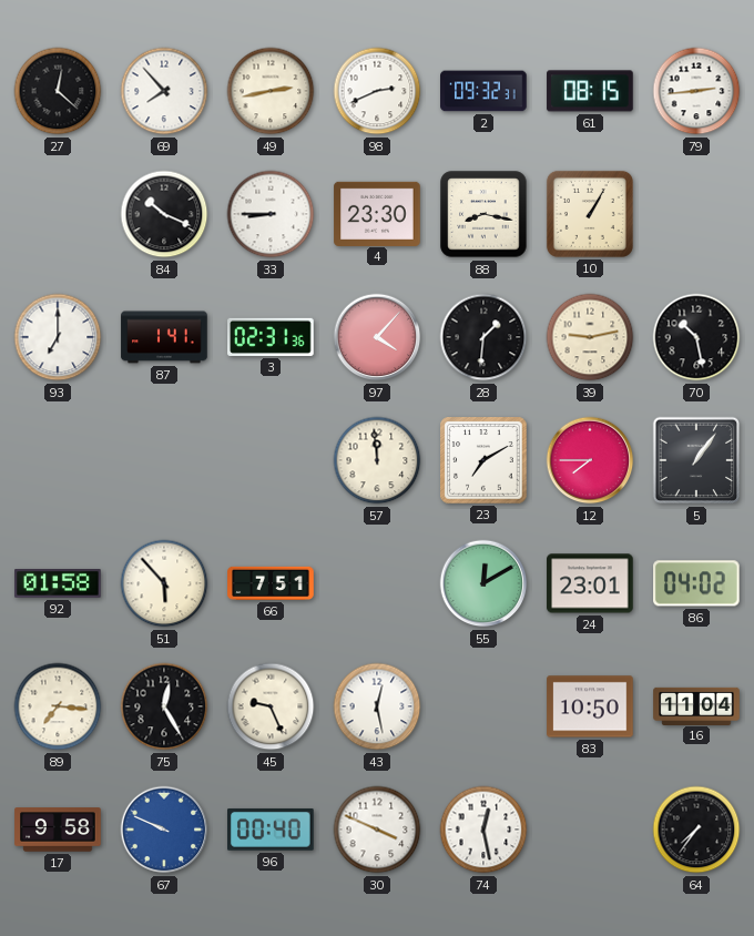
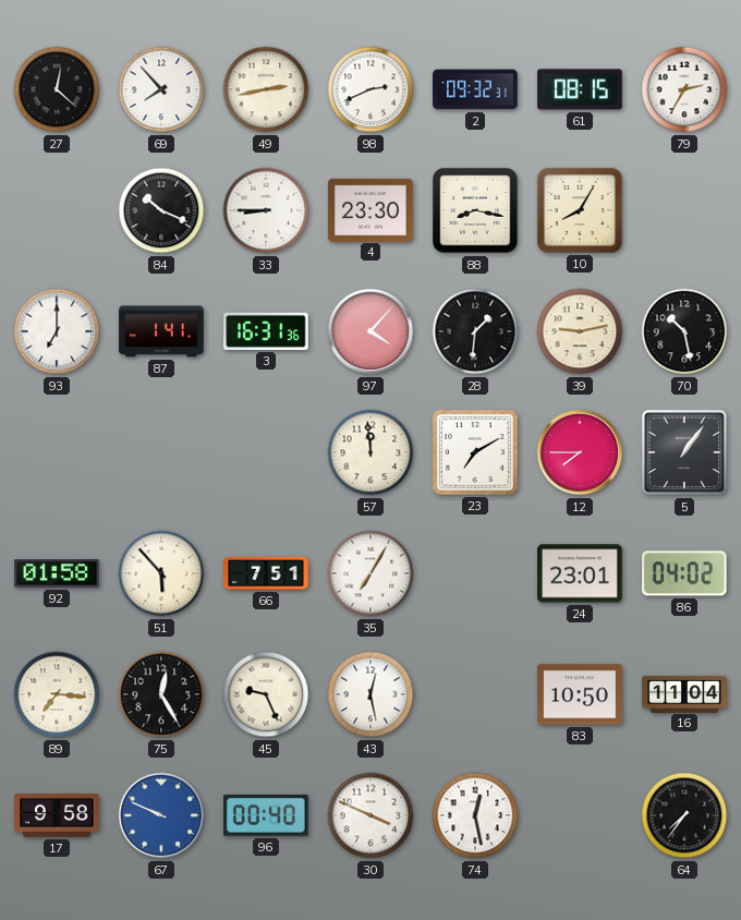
79: 2:44 -> 2:35
10: 1:05 -> 8:05
3: 02:31 -> 16:31
35: none -> 7:05
55: 12:10 -> none
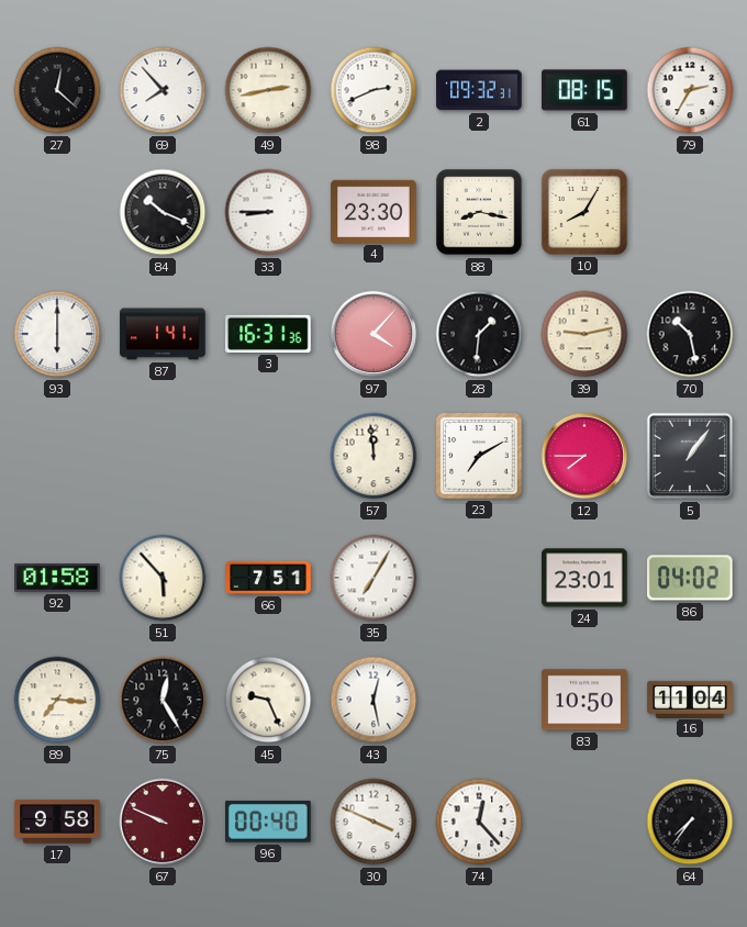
93: 7:00 -> 6:00
67 dial: blue -> burgundy
74: 12:28 -> 12:23
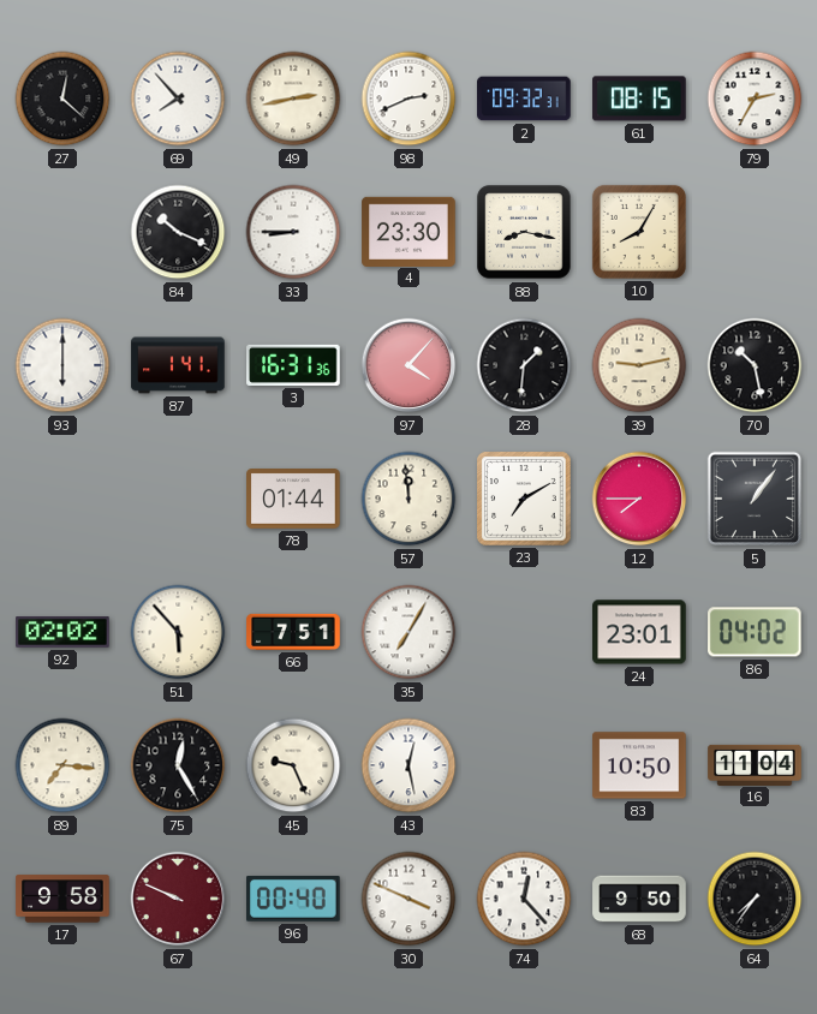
78: none -> 01:44
92: 01:58 -> 02:02
68: none -> 9:50
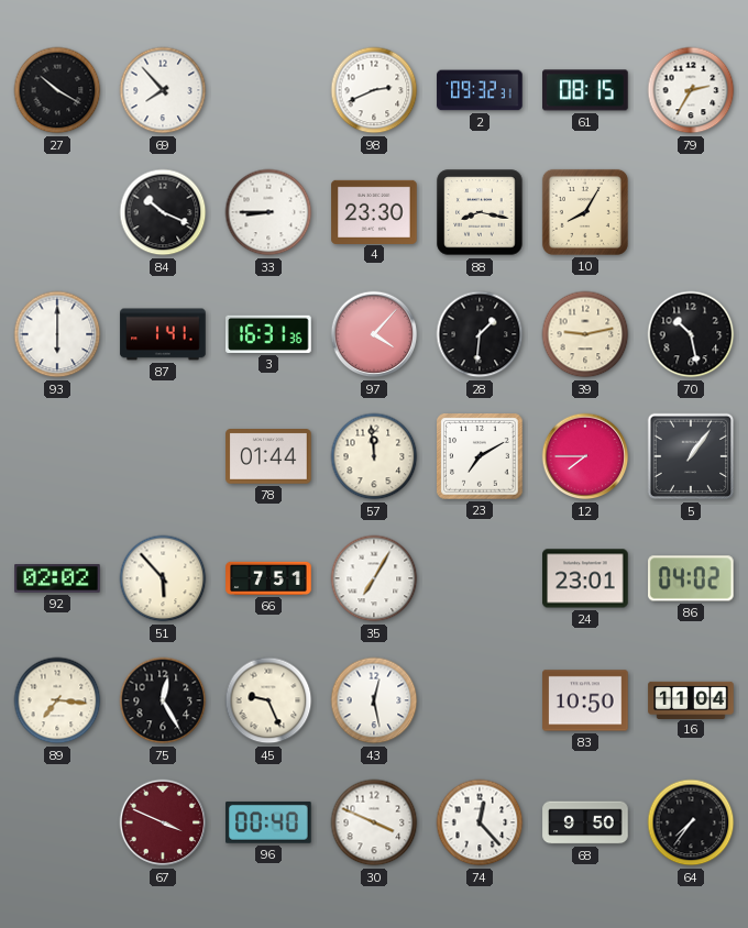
27: 12:22 -> 10:20
49: 2:43 -> none
17: 9:58 -> none
67: 9:49 -> 3:49
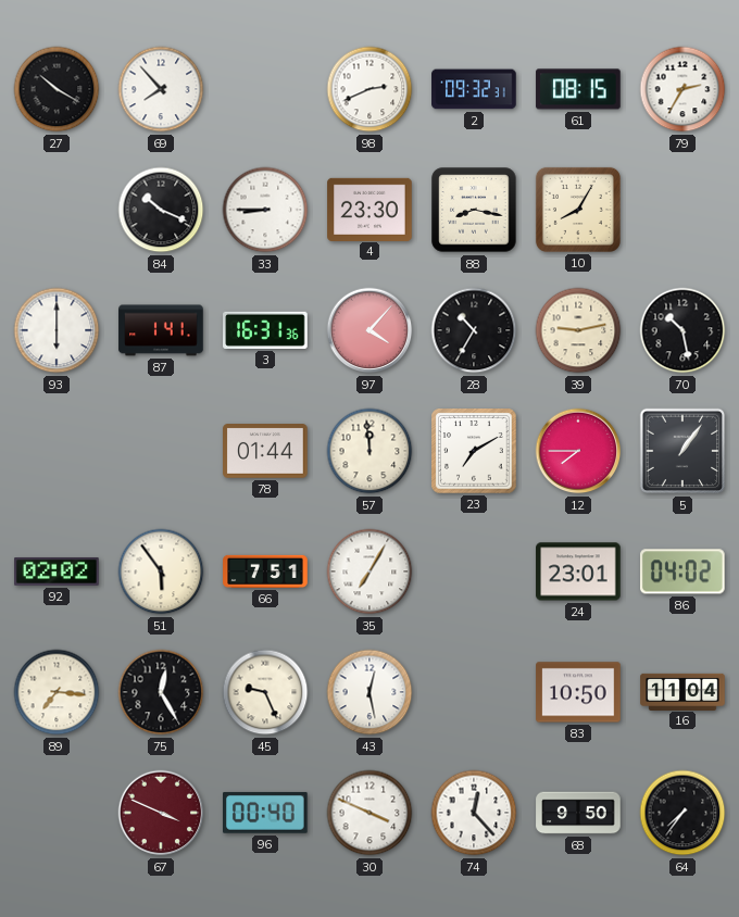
28: 1:31 -> 10:35
51: 5:53 -> 5:54
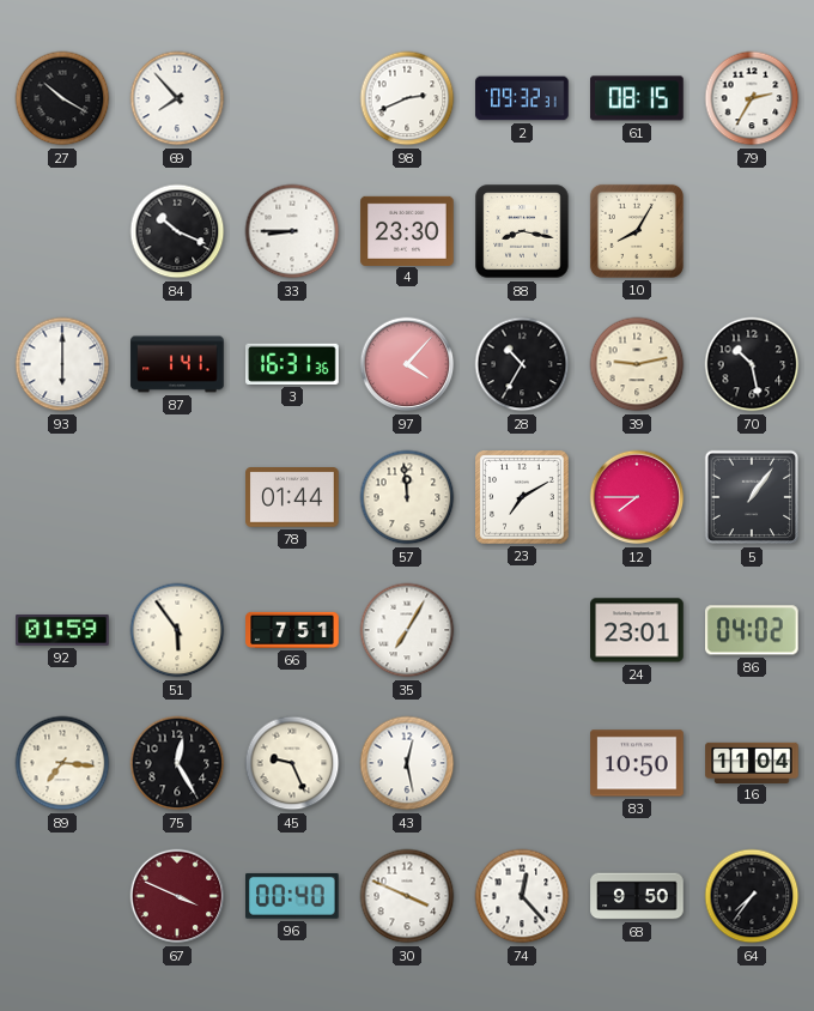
92: 02:02 -> 01:59
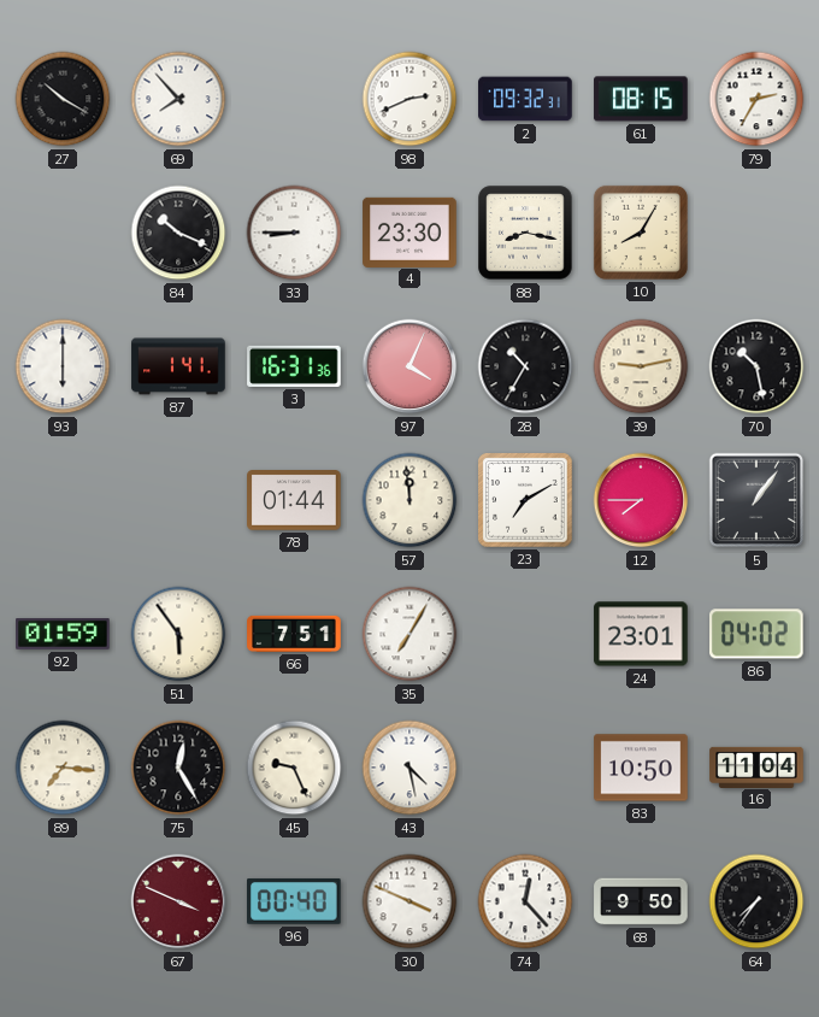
97: 4:07 -> 4:04
43: 12:28 -> 4:28
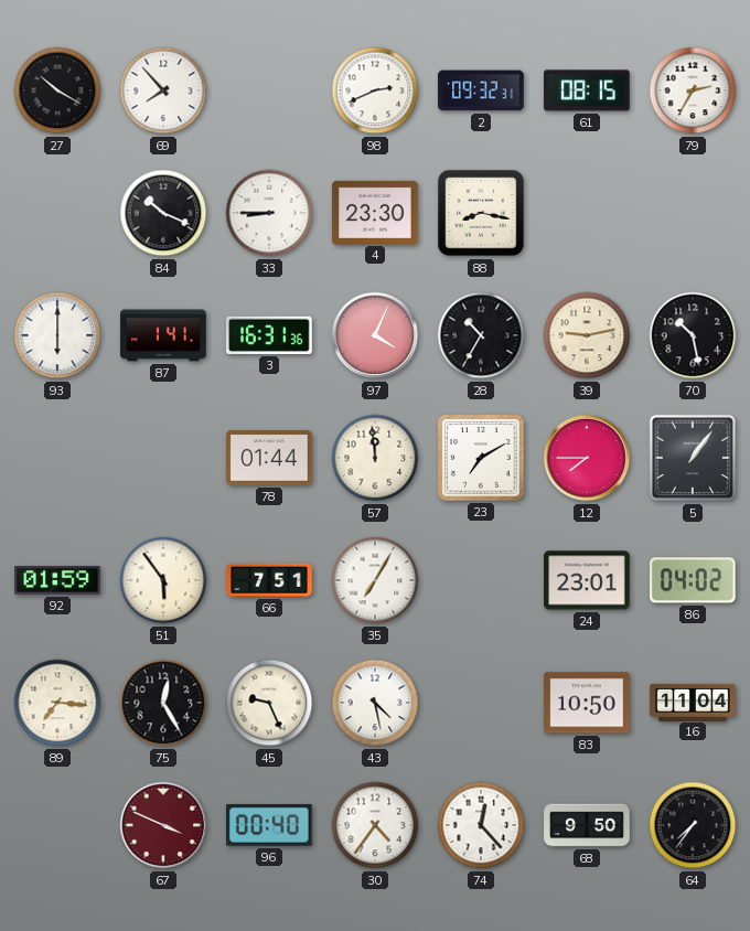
10: 8:05 -> none
30: 3:49 -> 4:36
